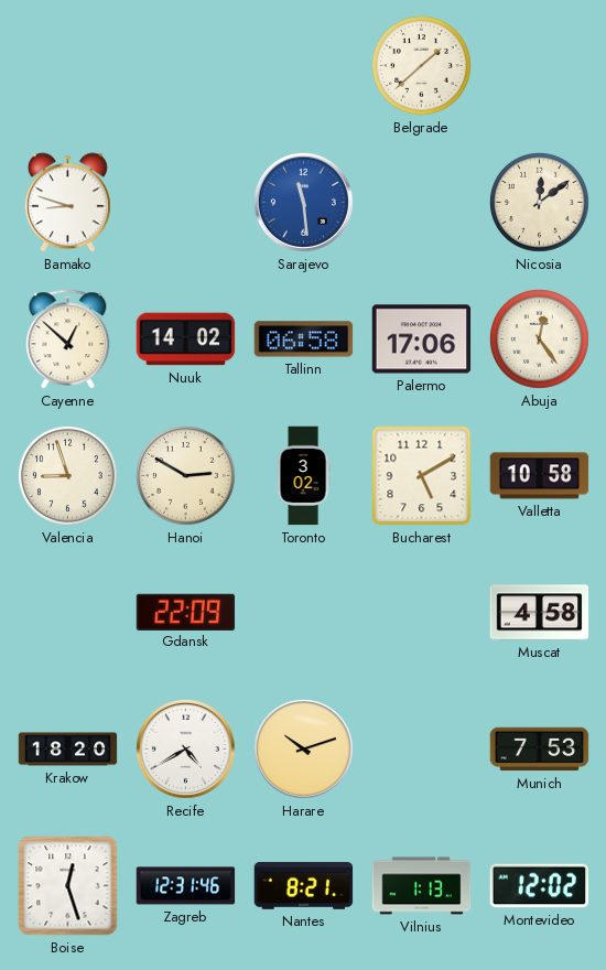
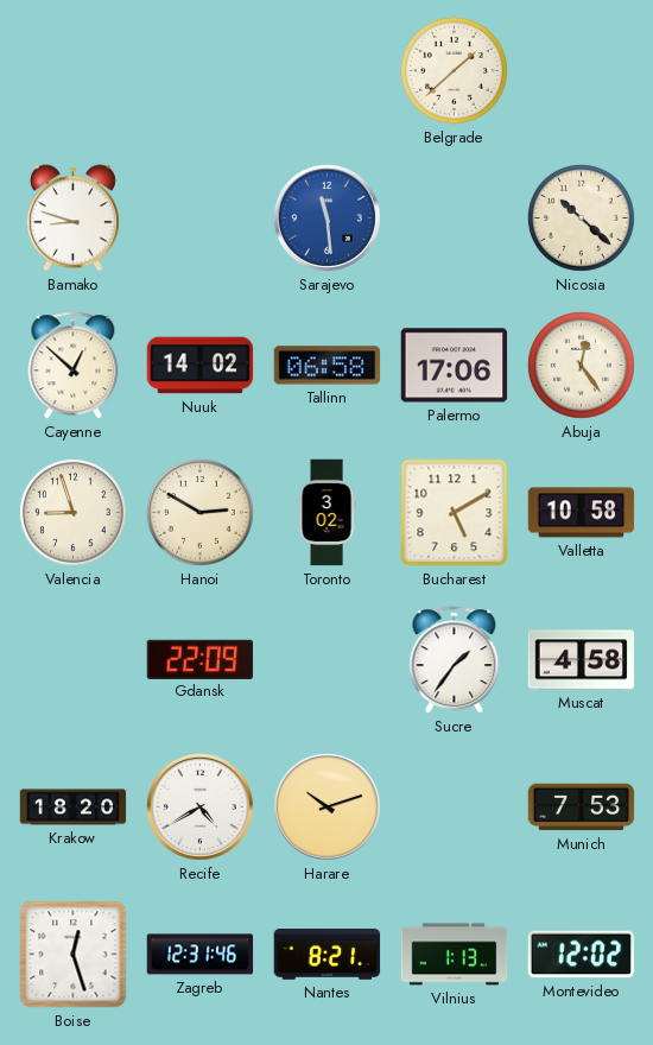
Nicosia: 12:09 -> 10:22
Sucre: none -> 1:36
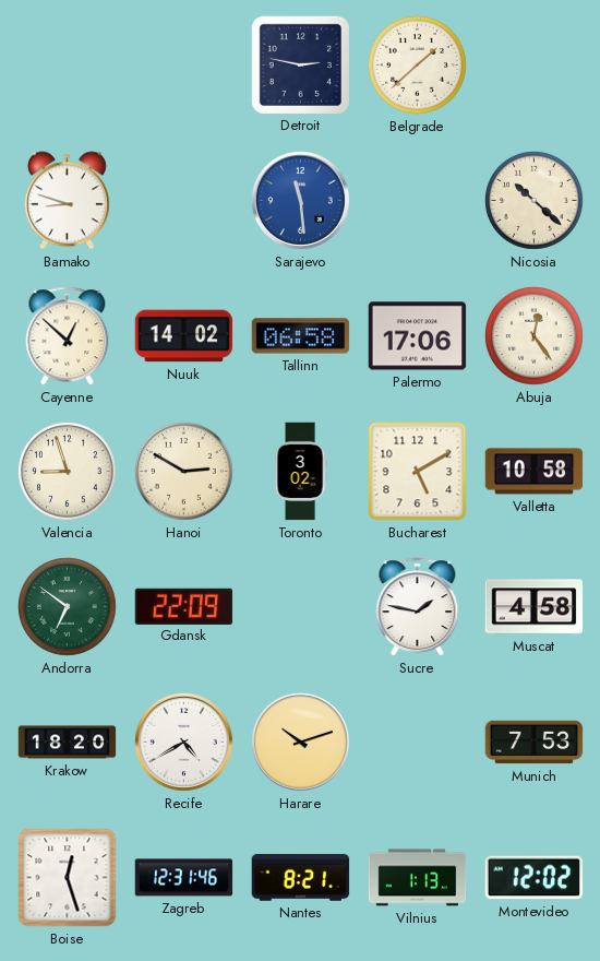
Detroit: none -> 2:47
Andorra: none -> 6:51
Sucre: 1:36 -> 1:47
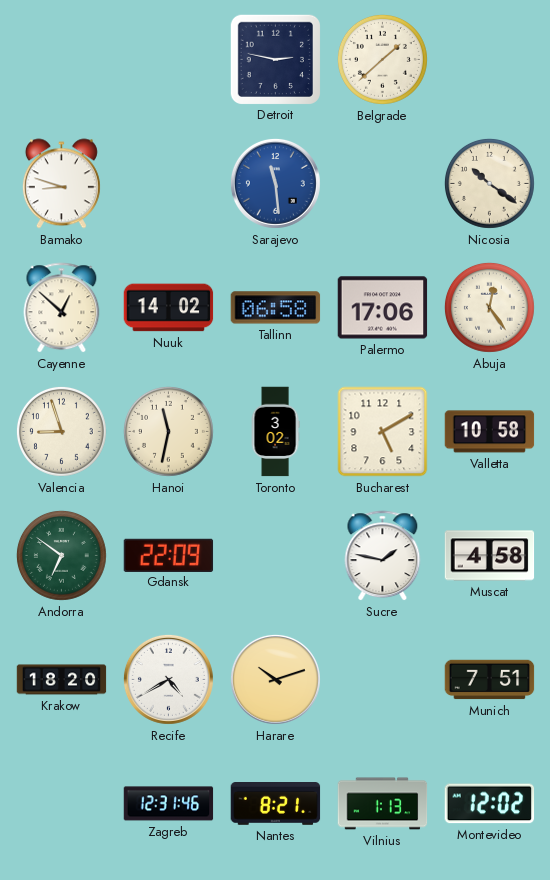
Nicosia: 10:22 -> 10:21
Hanoi: 2:50 -> 11:32
Munich: 7:53 -> 7:51
Boise: 12:27 -> none
